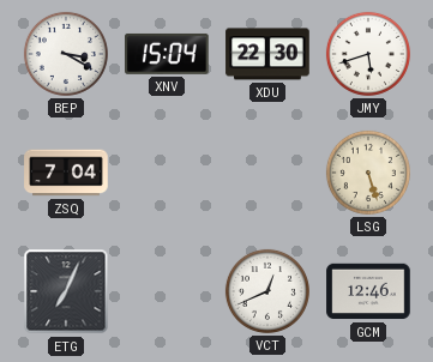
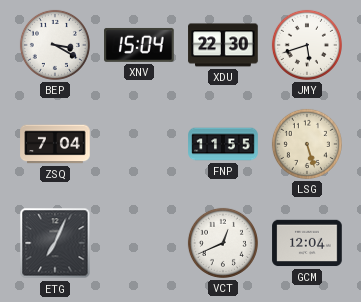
FNP: none -> 11:55
GCM: 12:46 -> 12:04
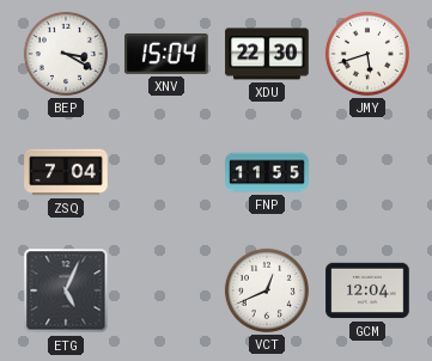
LSG: 5:27 -> none
ETG: 7:04 -> 5:04
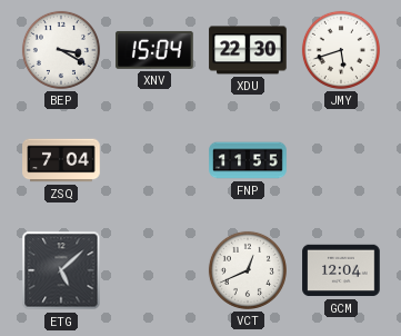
ETG: 5:04 -> 5:08
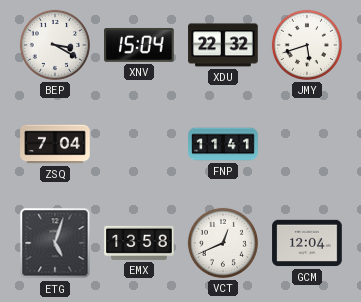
XDU: 22:30 -> 22:32
FNP: 11:55 -> 11:41
ETG: 5:08 -> 5:03
EMX: none -> 13:58
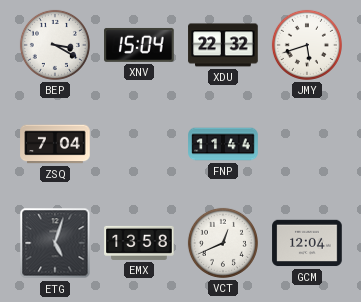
FNP: 11:41 -> 11:44
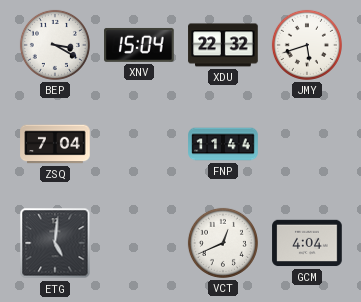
ETG: 5:03 -> 5:01
EMX: 13:58 -> none
GCM: 12:04 -> 4:04
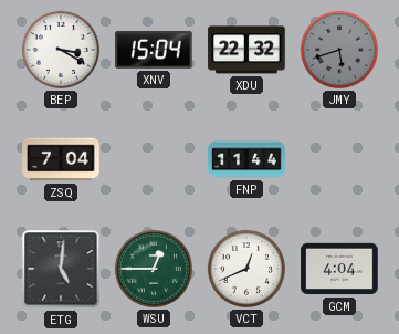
JMY dial: white -> grey
WSU: none -> 12:45
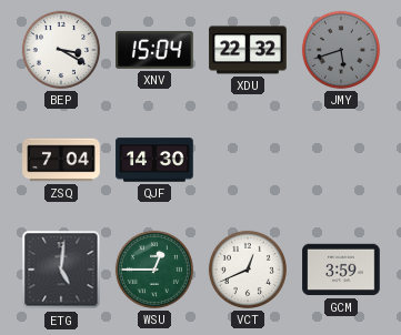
QJF: none -> 14:30
FNP: 11:44 -> none
GCM: 4:04 -> 3:59
